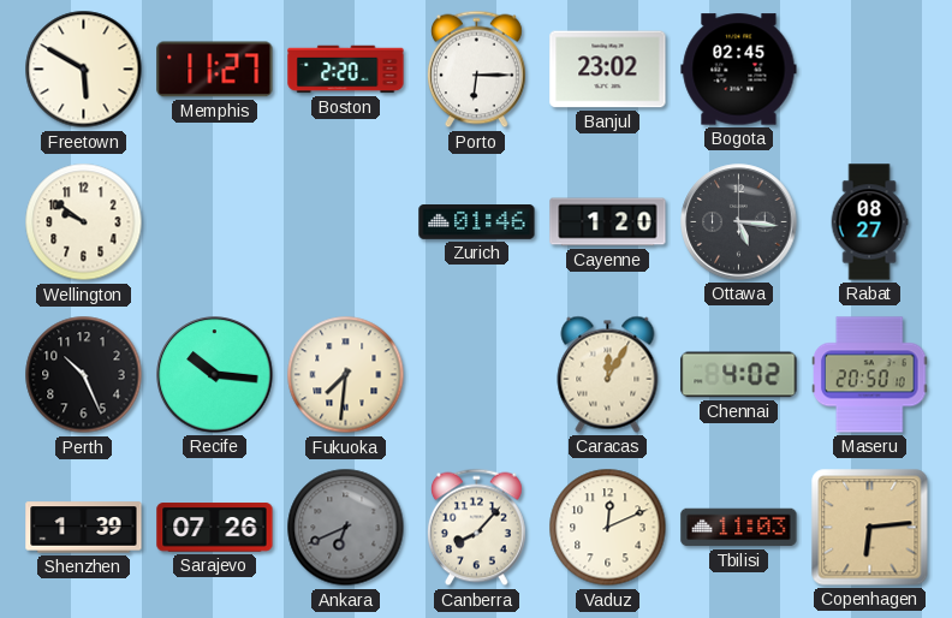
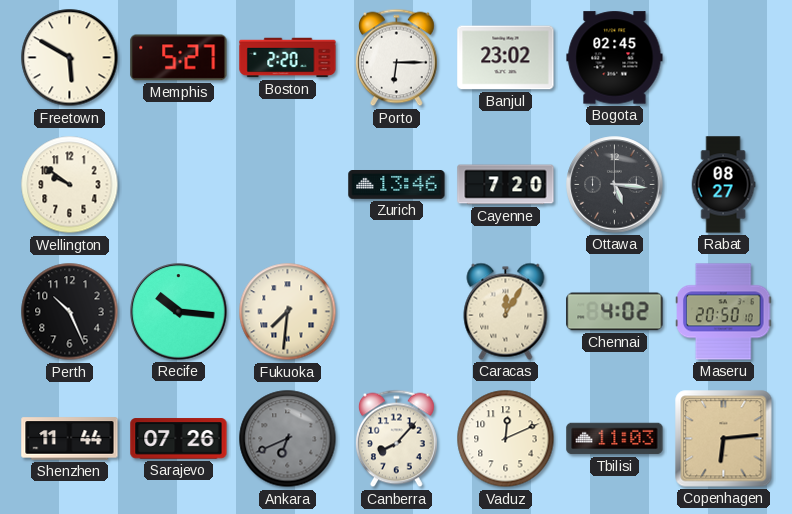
Memphis: 11:27 -> 5:27
Zurich: 01:46 -> 13:46
Cayenne: 1:20 -> 7:20
Shenzhen: 1:39 -> 11:44
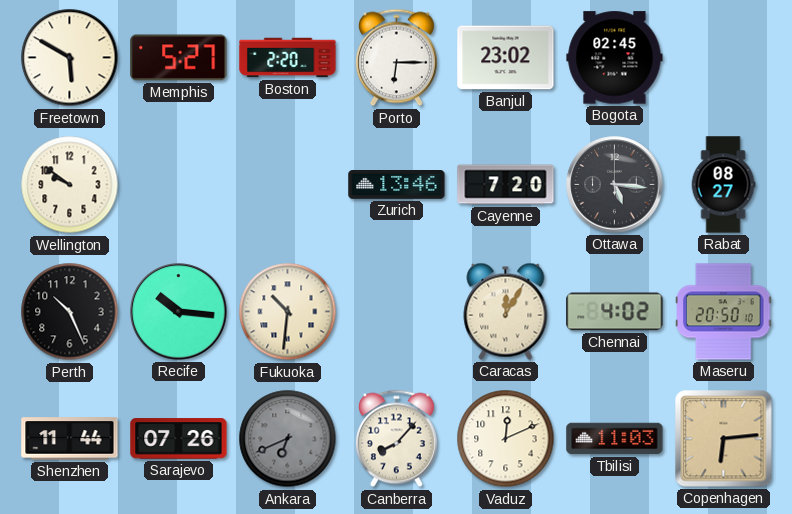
Fukuoka: 7:31 -> 10:31
